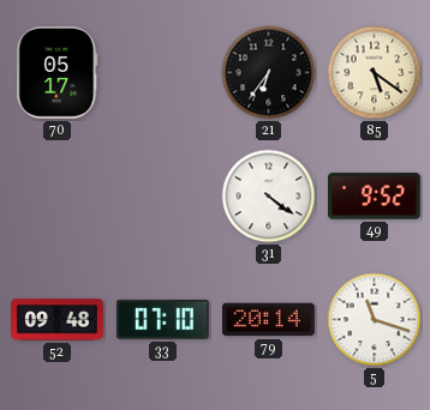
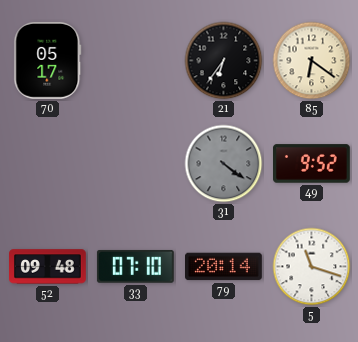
85: 5:21 -> 6:21
31 dial: white -> grey
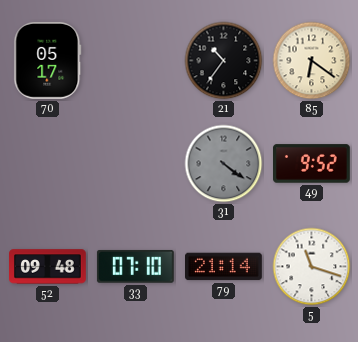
21: 6:36 -> 10:36
79: 20:14 -> 21:14
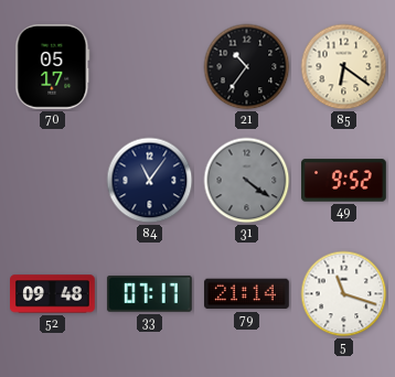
84: none -> 11:06
33: 07:10 -> 07:17
